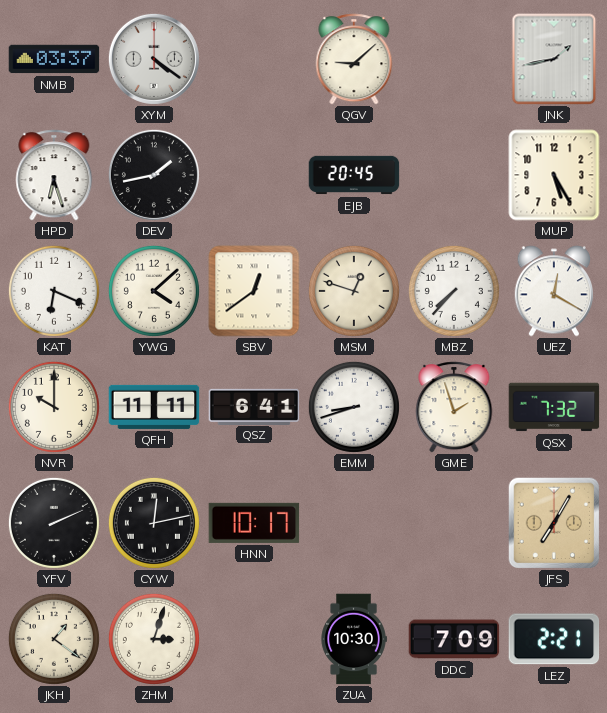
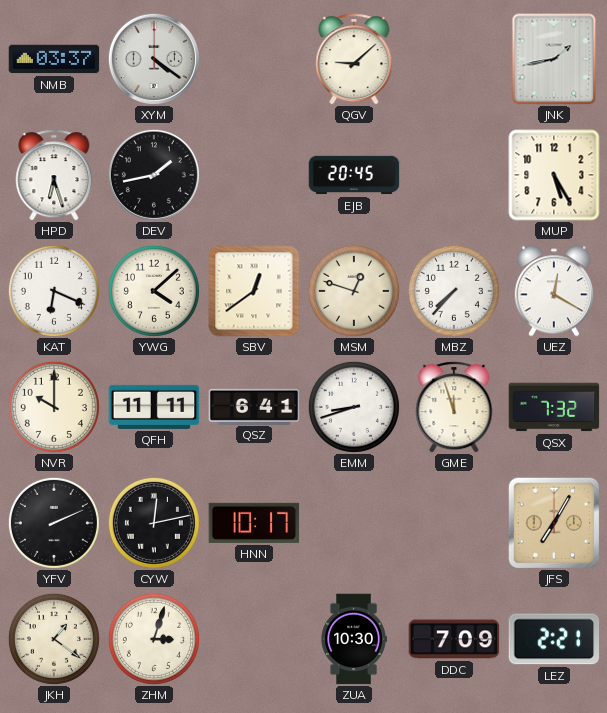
GME: 1:57 -> 11:57
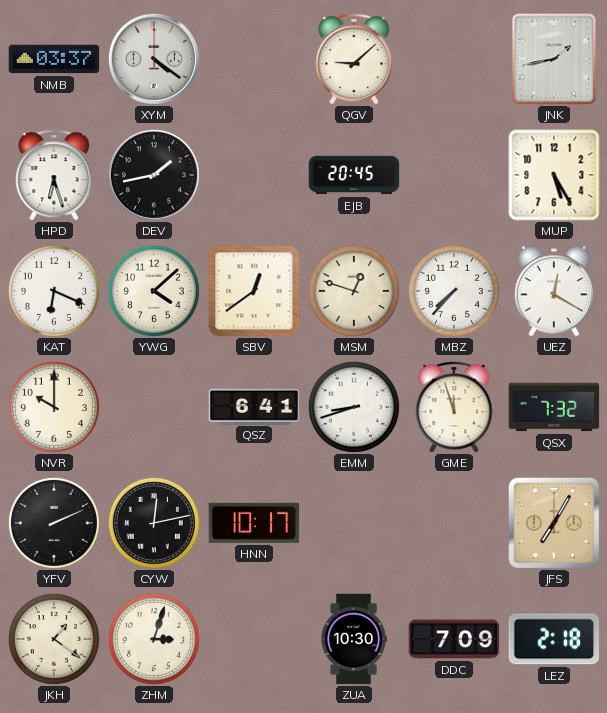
QFH: 11:11 -> none
LEZ: 2:21 -> 2:18
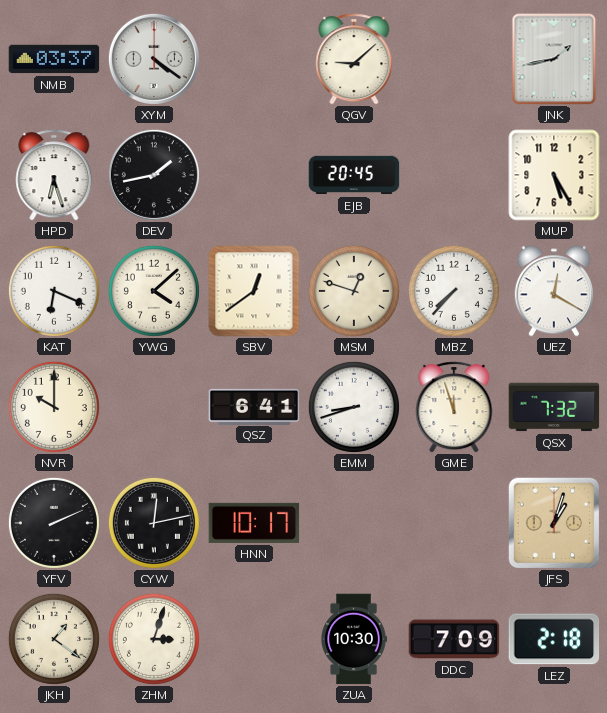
JFS: 7:05 -> 1:03
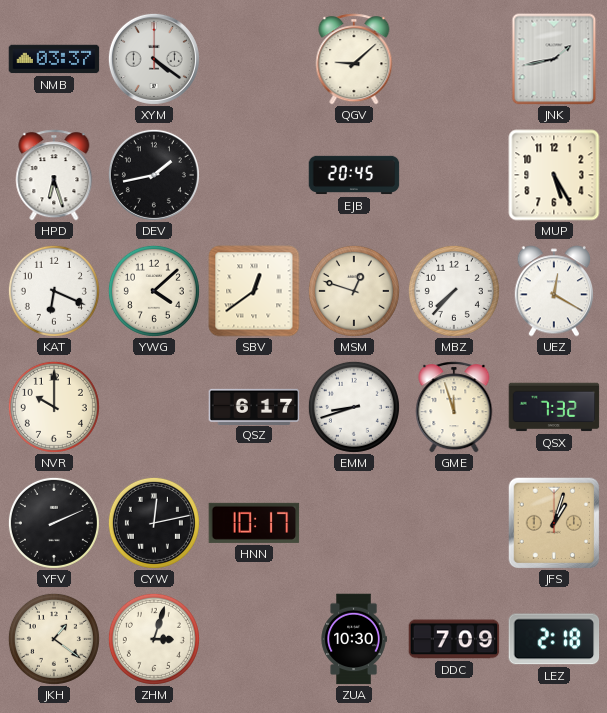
QSZ: 6:41 -> 6:17
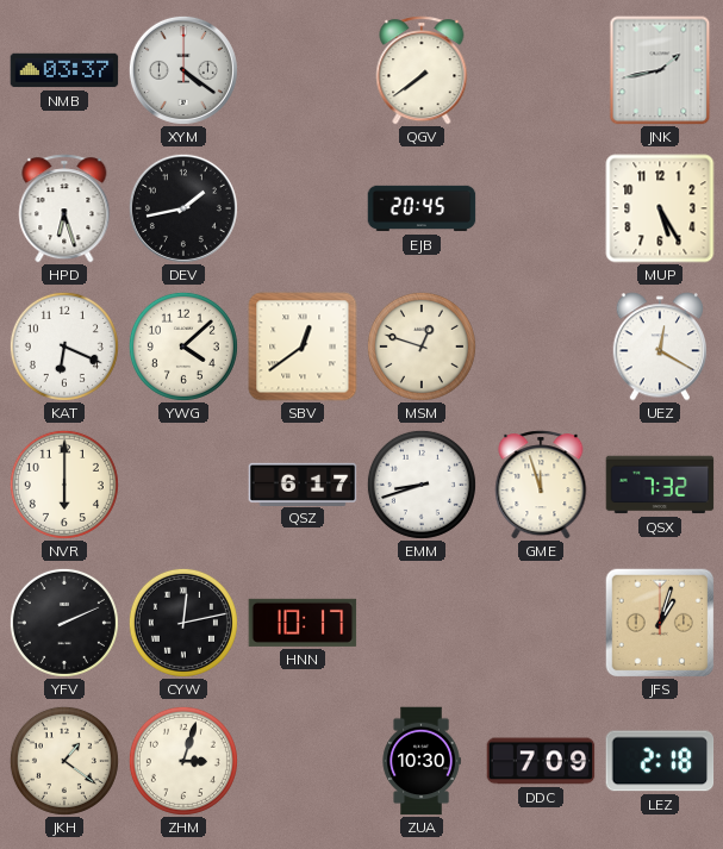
QGV: 9:08 -> 7:39
MBZ: 7:37 -> none
NVR: 10:00 -> 6:00
